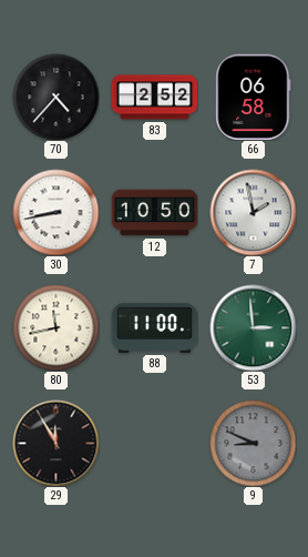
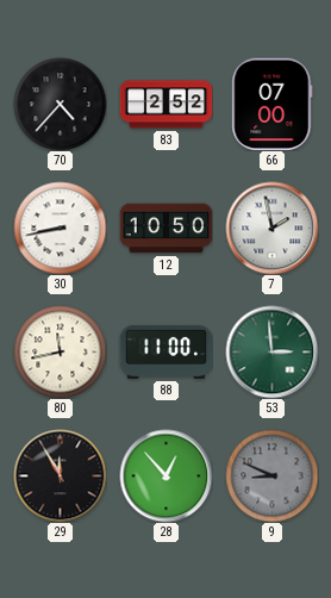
66: 06:58 -> 07:00
28: none -> 12:53
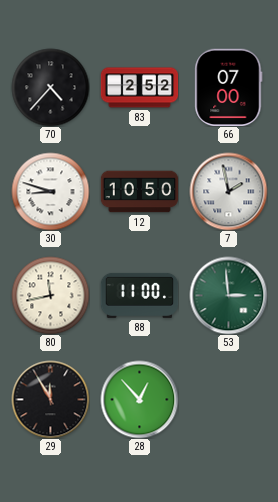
30: 8:43 -> 8:48
9: 8:49 -> none
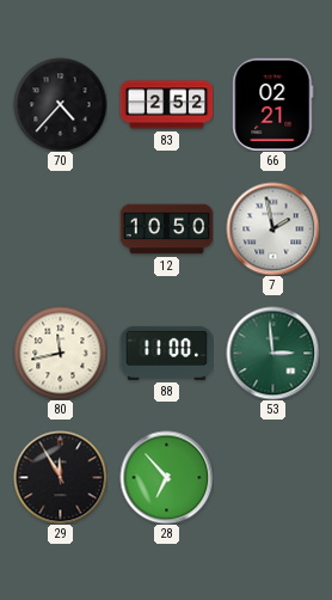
66: 07:00 -> 02:21
30: 8:48 -> none
28: 12:53 -> 6:53
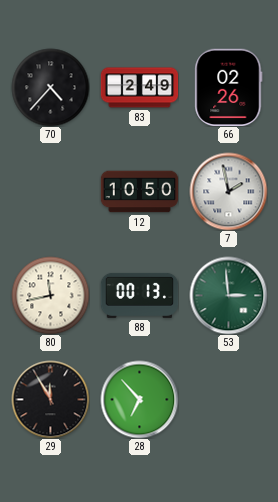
83: 2:52 -> 2:49
66: 02:21 -> 02:26
88: 11:00 -> 00:13
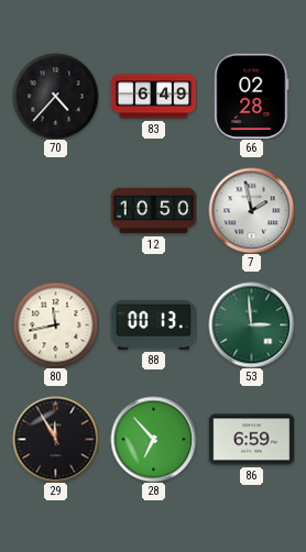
83: 2:49 -> 6:49
66: 02:26 -> 02:28
86: none -> 6:59
